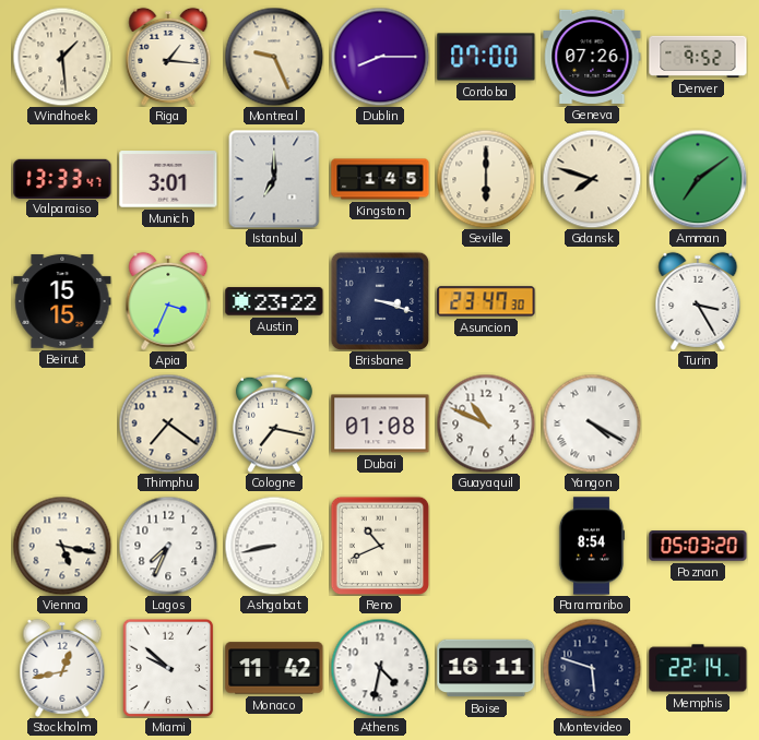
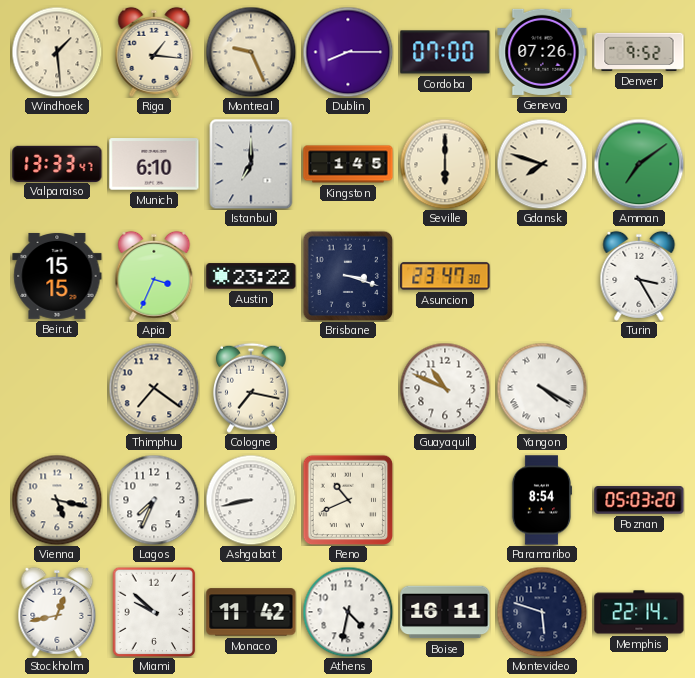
Munich: 3:01 -> 6:10
Dubai: 01:08 -> none
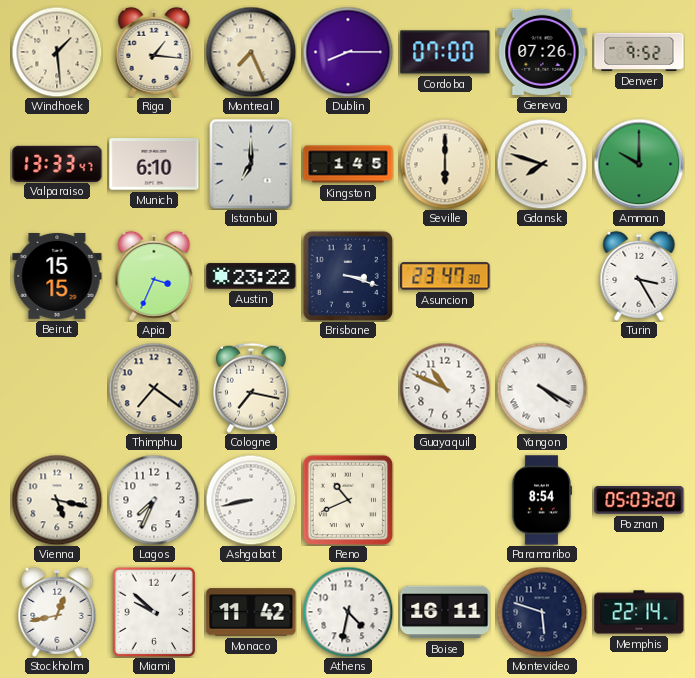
Montreal: 9:26 -> 7:26
Amman: 7:09 -> 10:00
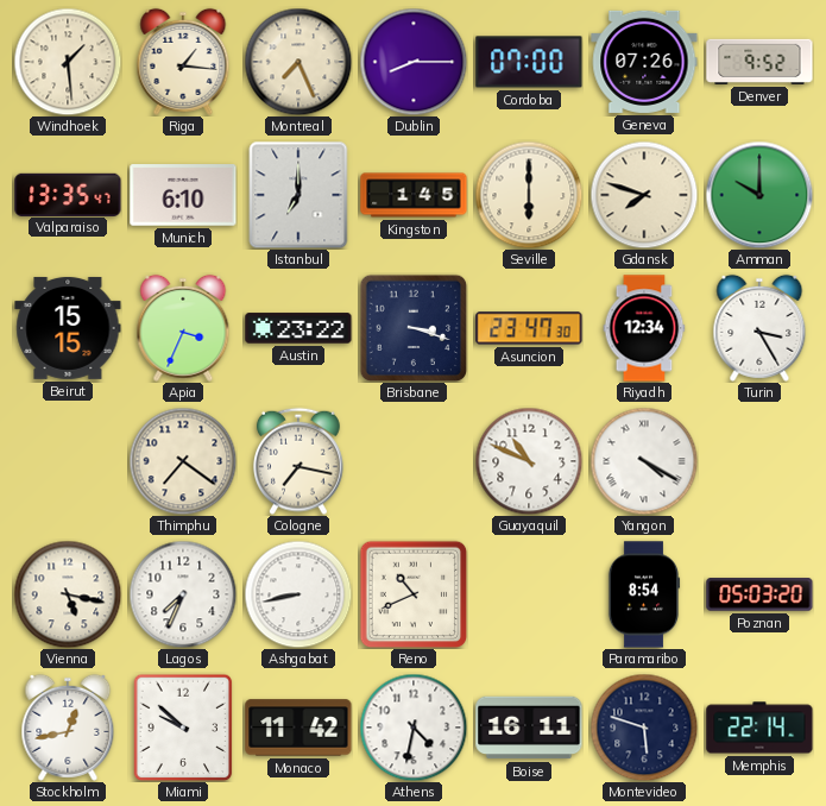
Valparaiso: 13:33 -> 13:35
Riyadh: none -> 12:34
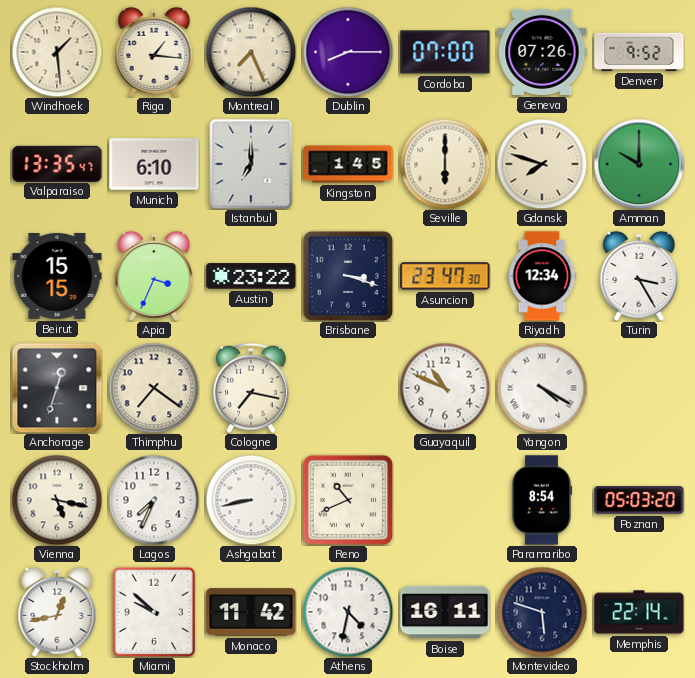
Anchorage: none -> 12:33
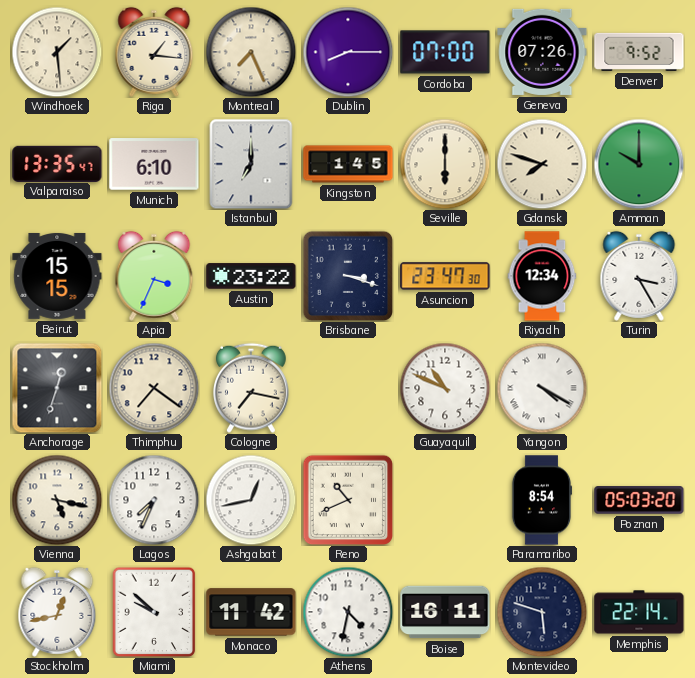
Ashgabat: 8:43 -> 12:43
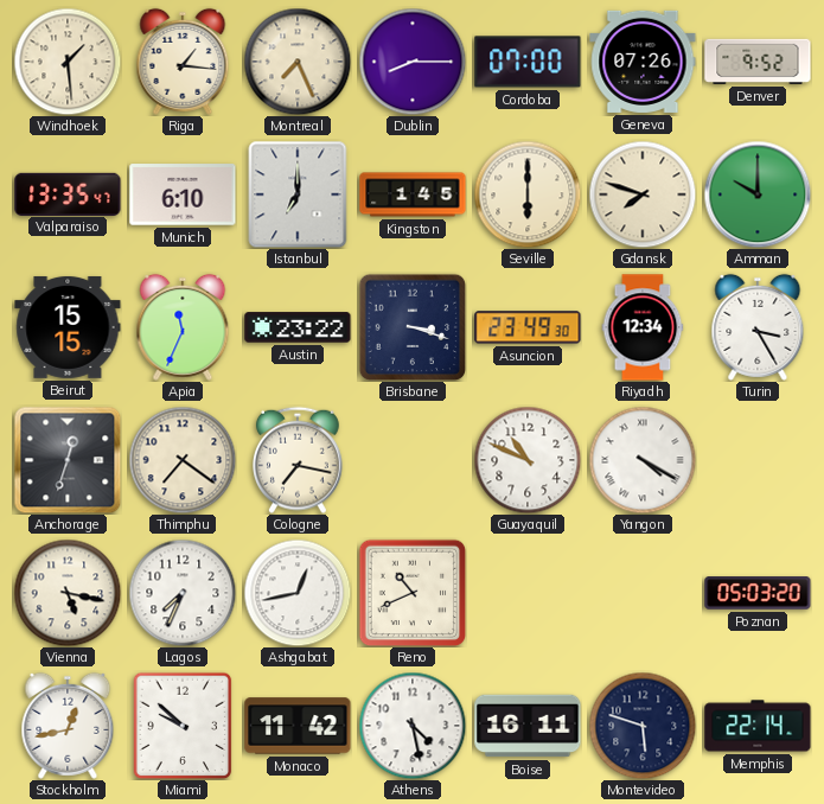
Apia: 3:34 -> 11:34
Asuncion: 23:47 -> 23:49
Paramaribo: 8:54 -> none
Athens: 4:32 -> 4:28
